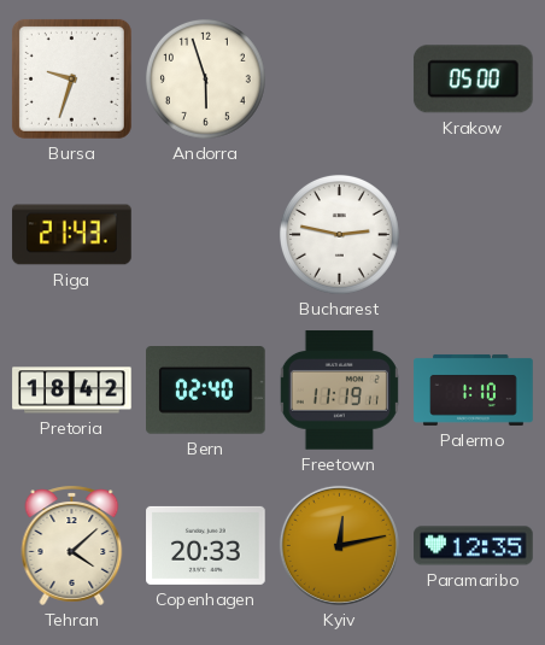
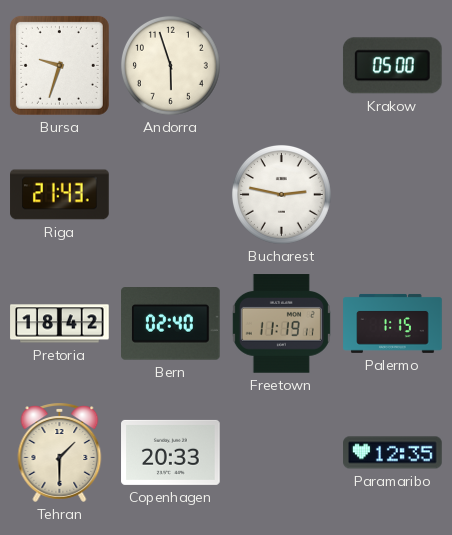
Palermo: 1:10 -> 1:15
Tehran: 4:08 -> 1:30
Kyiv: 12:13 -> none
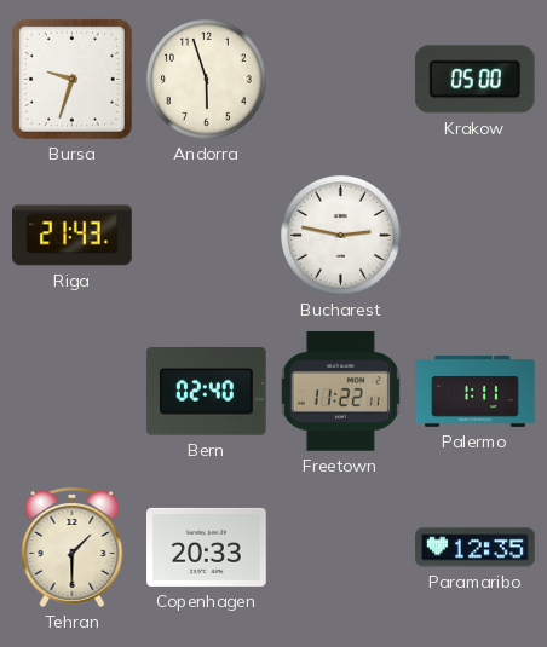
Pretoria: 18:42 -> none
Freetown: 11:19 -> 11:22
Palermo: 1:15 -> 1:11
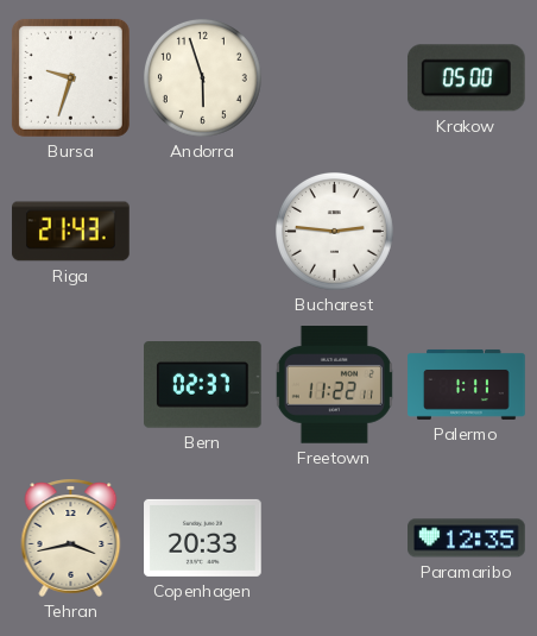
Bucharest: 2:47 -> 2:46
Bern: 02:40 -> 02:37
Tehran: 1:30 -> 3:43
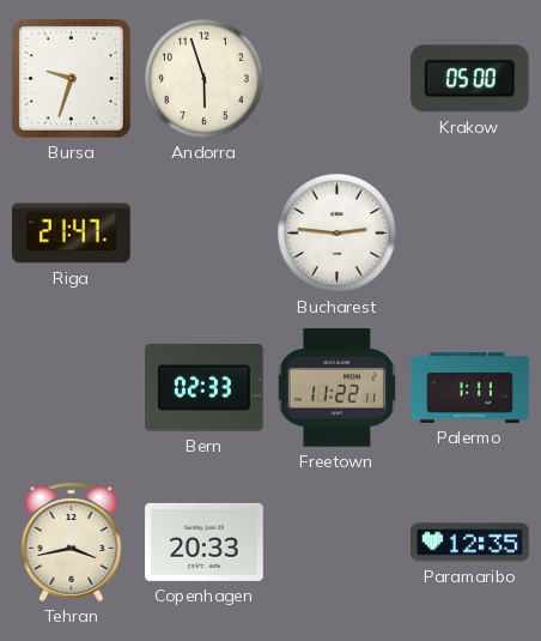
Riga: 21:43 -> 21:47
Bern: 02:37 -> 02:33
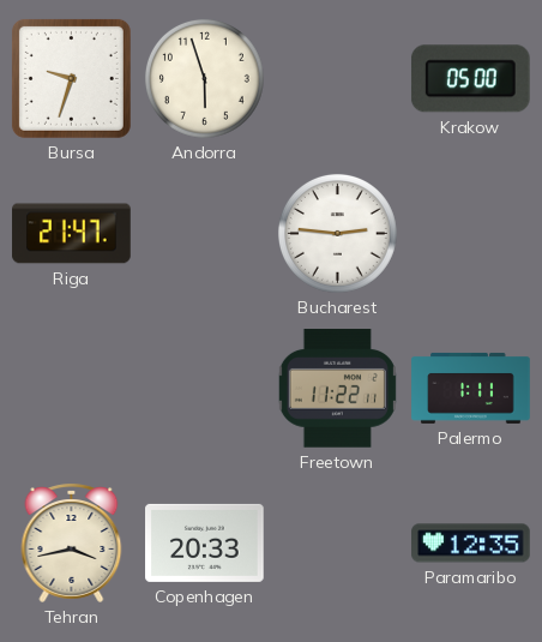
Bern: 02:33 -> none
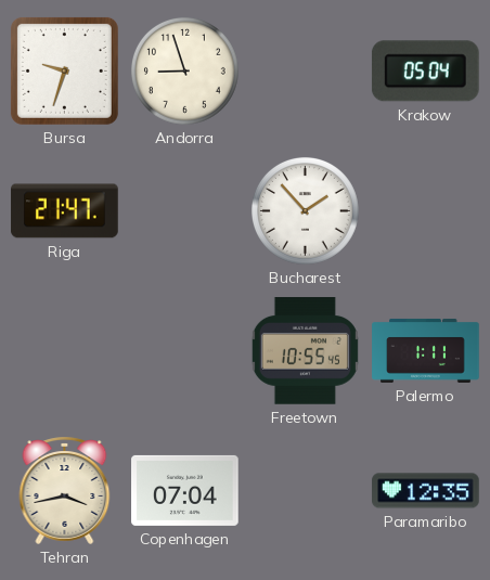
Andorra: 5:57 -> 8:57
Krakow: 05:00 -> 05:04
Bucharest: 2:46 -> 1:53
Freetown: 11:22 -> 10:55
Copenhagen: 20:33 -> 07:04
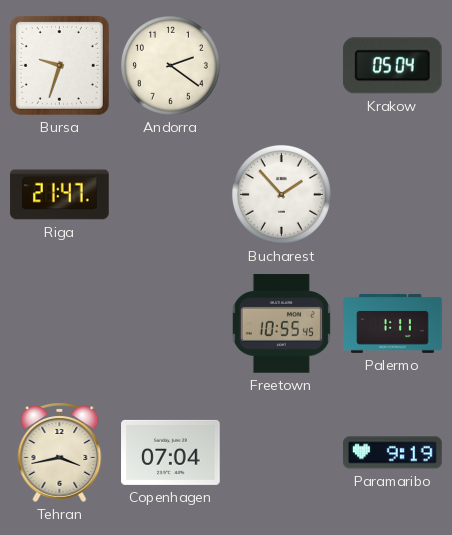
Andorra: 8:57 -> 2:21
Paramaribo: 12:35 -> 9:19
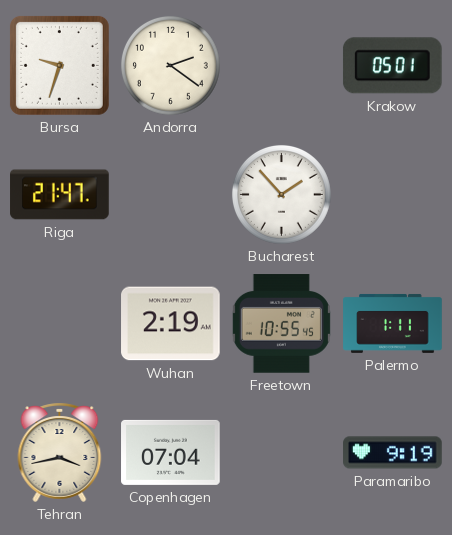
Krakow: 05:04 -> 05:01
Wuhan: none -> 2:19
